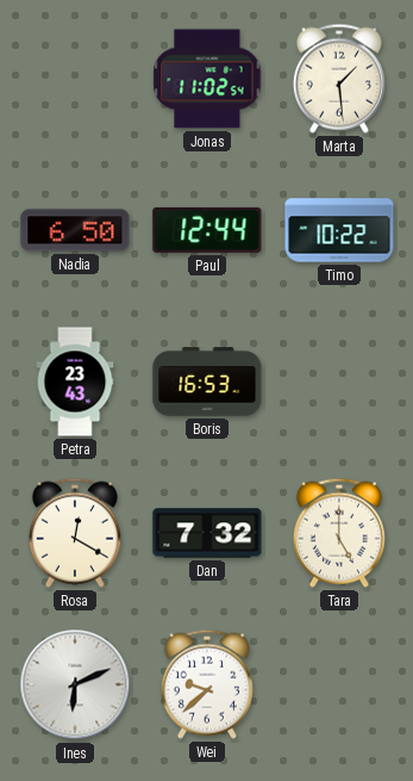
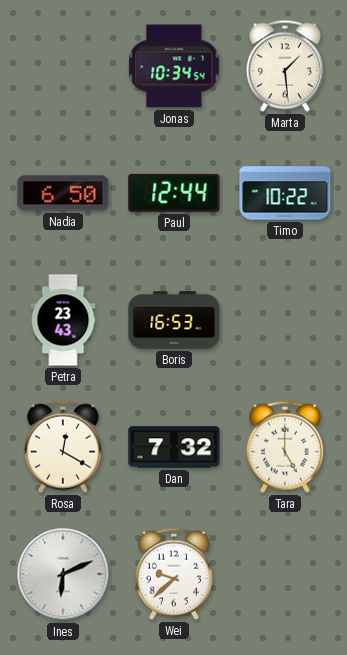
Jonas: 11:02 -> 10:34
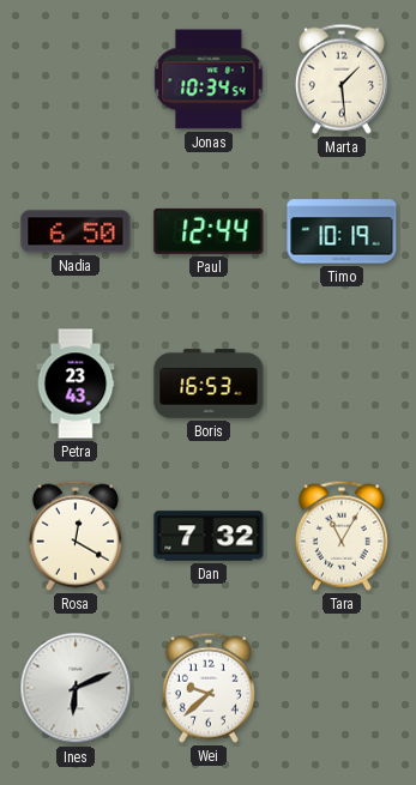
Timo: 10:22 -> 10:19
Tara: 5:00 -> 11:05
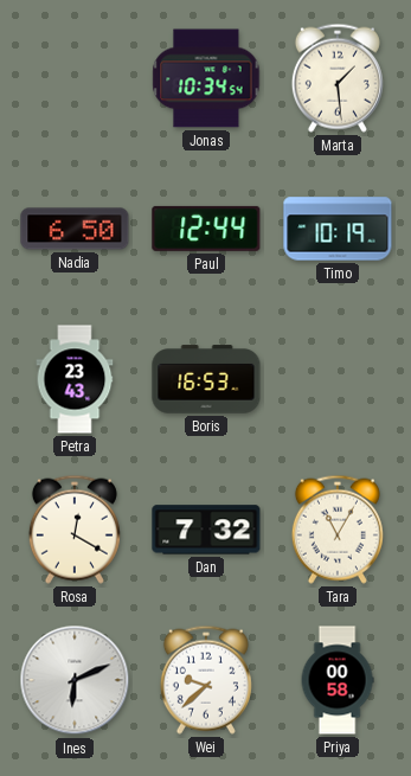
Priya: none -> 00:58
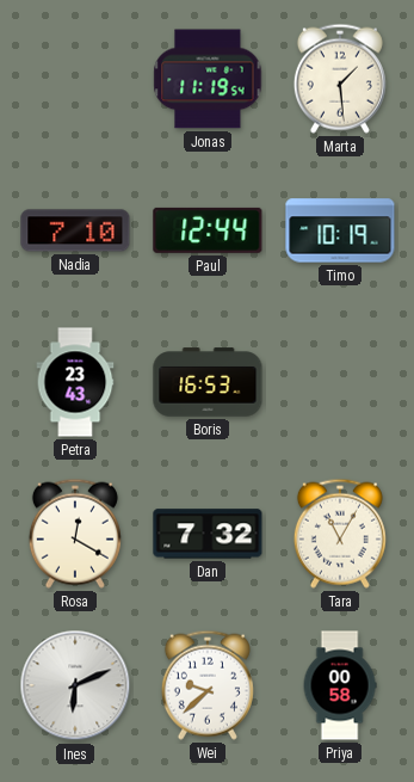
Jonas: 10:34 -> 11:19
Nadia: 6:50 -> 7:10
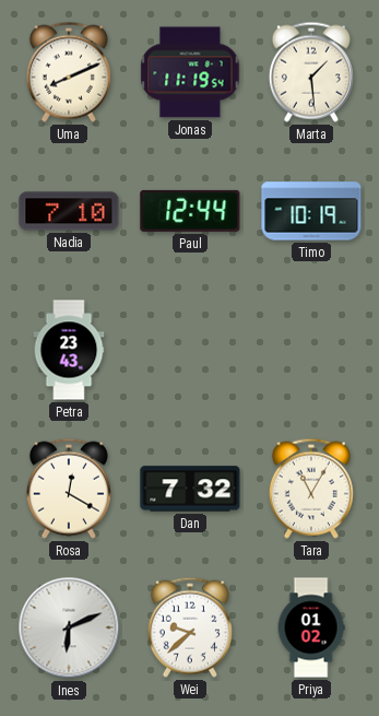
Uma: none -> 8:11
Boris: 16:53 -> none
Priya: 00:58 -> 01:02
